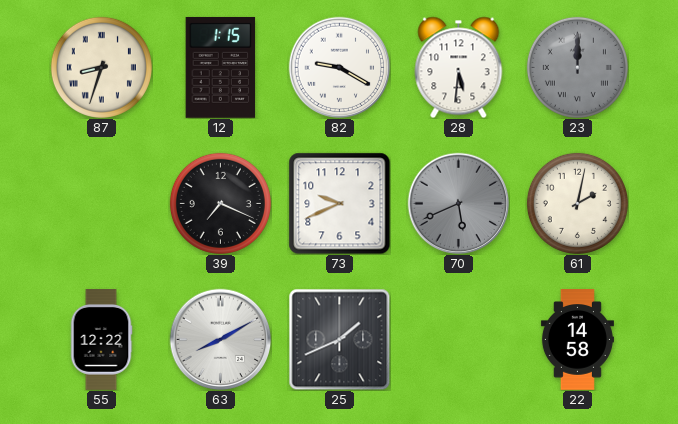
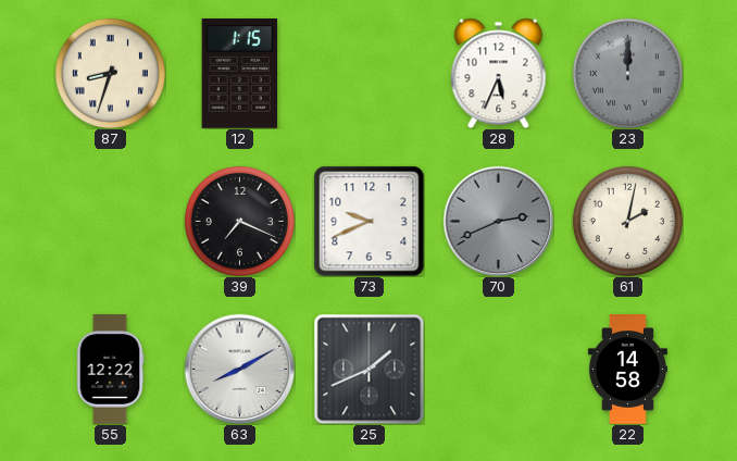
82: 9:20 -> none
28: 5:31 -> 5:34
70: 5:41 -> 2:41
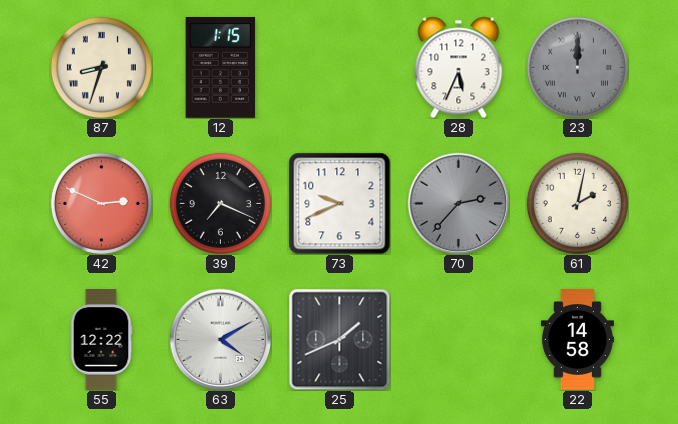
42: none -> 2:49
70: 2:41 -> 2:37
63: 8:10 -> 4:10
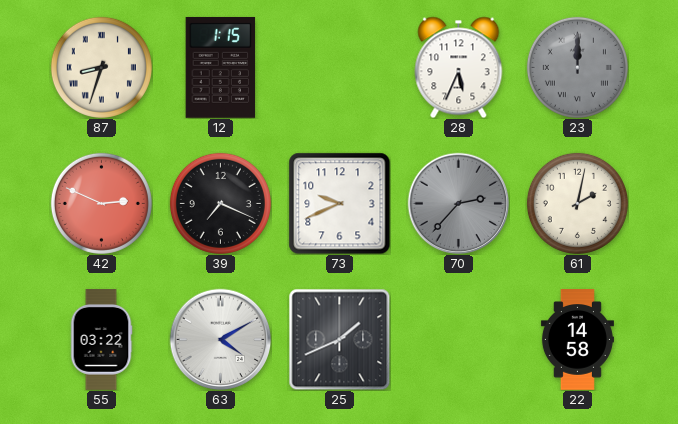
55: 12:22 -> 03:22
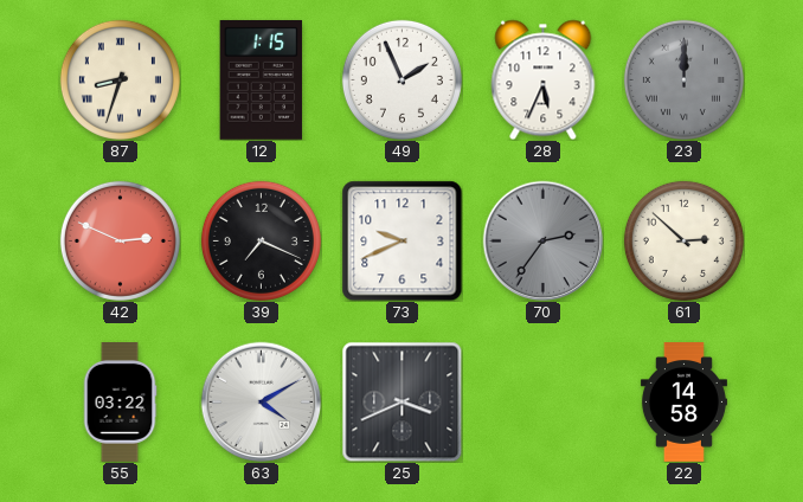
49: none -> 1:56
70: 2:37 -> 2:36
61: 2:02 -> 2:52
25: 1:41 -> 3:41
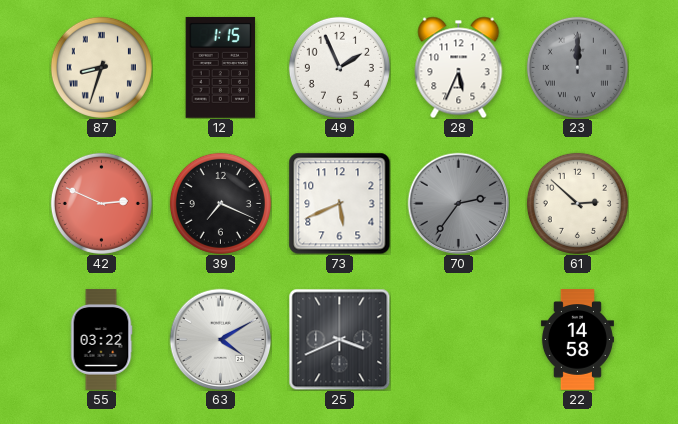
73: 9:41 -> 5:41
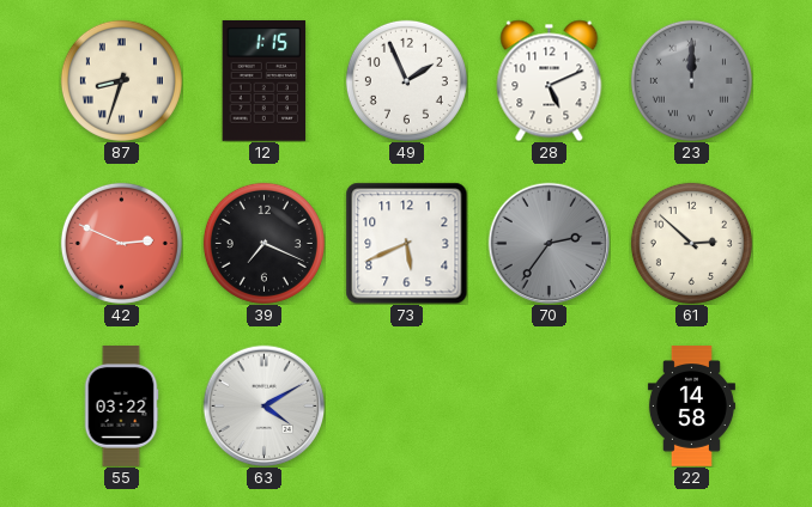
28: 5:34 -> 5:11
25: 3:41 -> none
